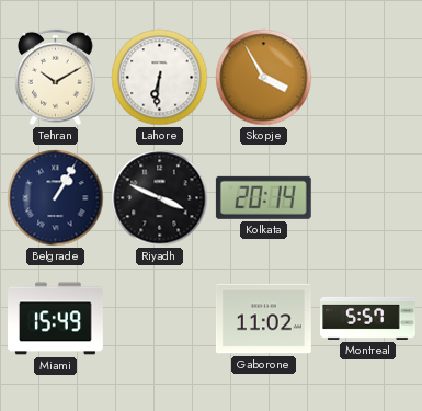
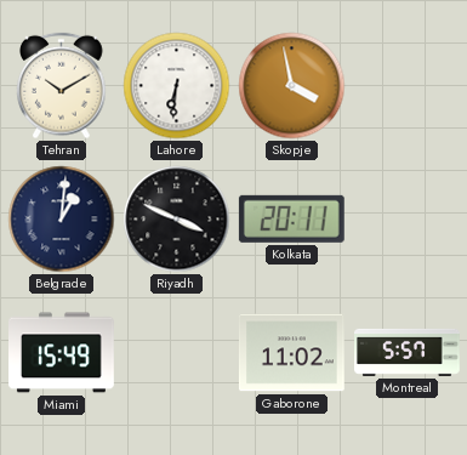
Skopje: 3:55 -> 3:58
Belgrade: 1:05 -> 1:01
Kolkata: 20:14 -> 20:11
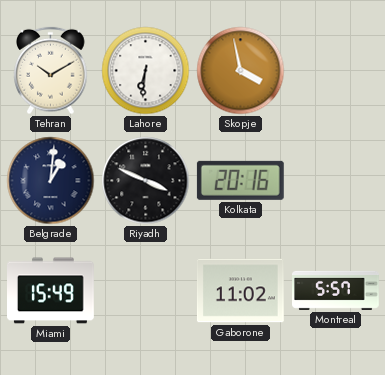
Kolkata: 20:11 -> 20:16
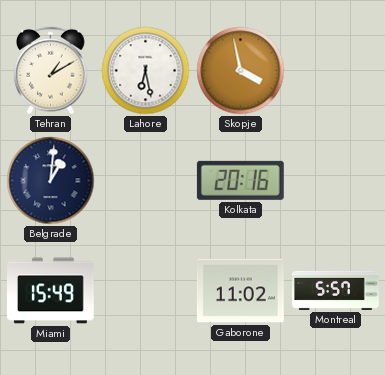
Tehran: 10:10 -> 1:10
Lahore: 6:31 -> 6:28
Riyadh: 3:49 -> none
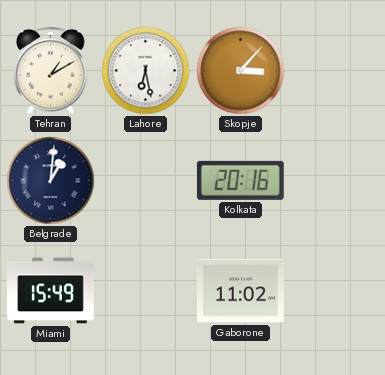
Skopje: 3:58 -> 3:07
Montreal: 5:57 -> none
